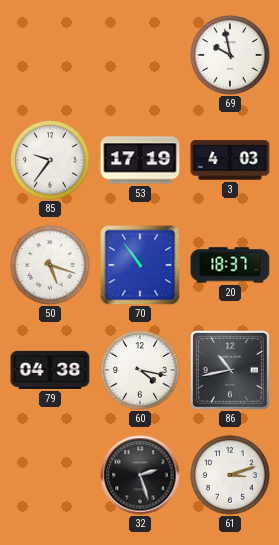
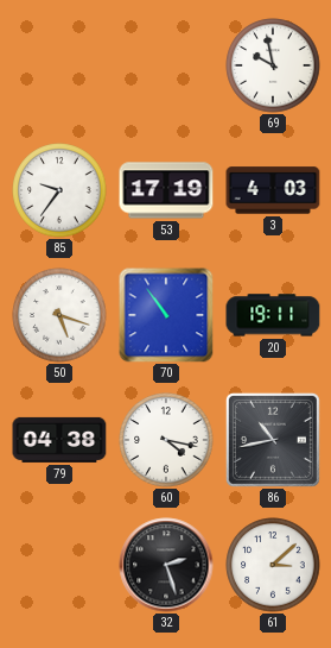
20: 18:37 -> 19:11
61: 3:12 -> 3:08
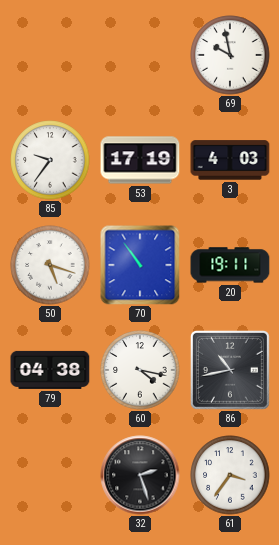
61: 3:08 -> 3:36
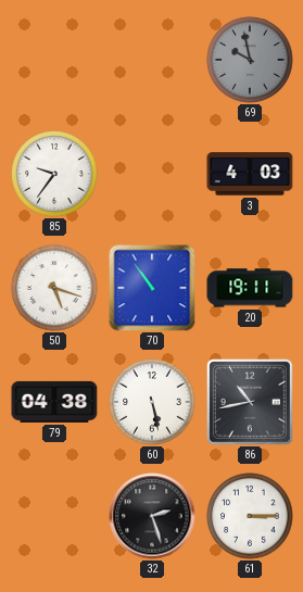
69 dial: white -> grey
53: 17:19 -> none
60: 4:17 -> 5:28
61: 3:36 -> 3:15
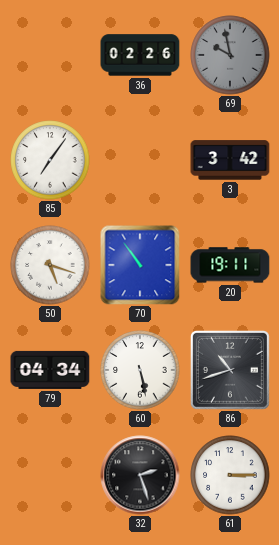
36: none -> 02:26
85: 9:36 -> 7:06
3: 4:03 -> 3:42
79: 04:38 -> 04:34
86: 10:43 -> 10:42
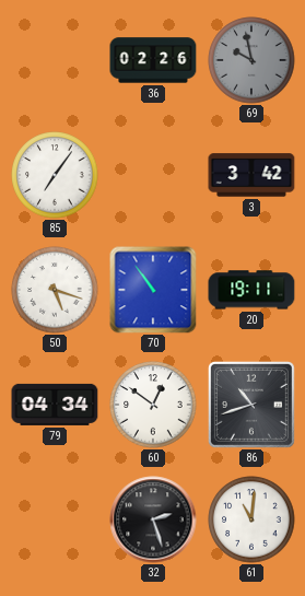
60: 5:28 -> 12:51
61: 3:15 -> 11:01
